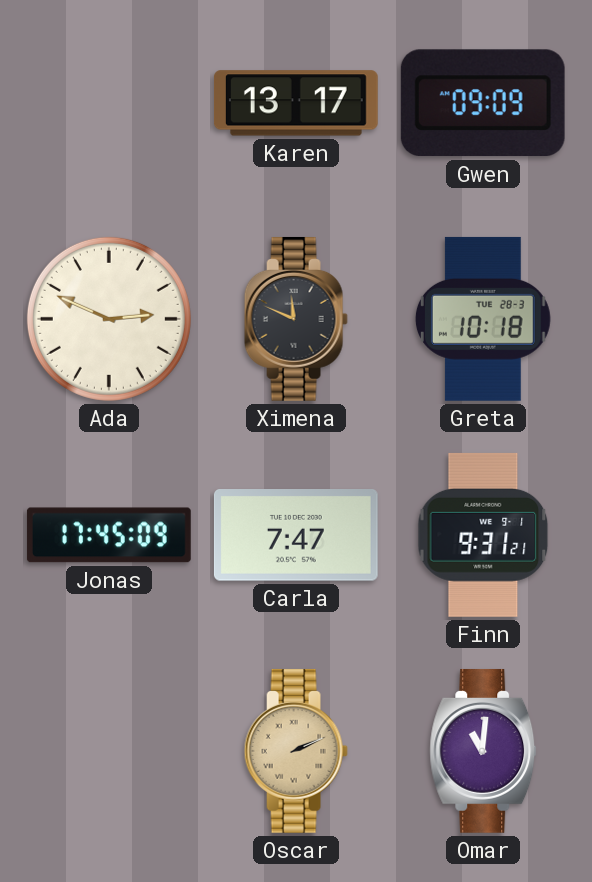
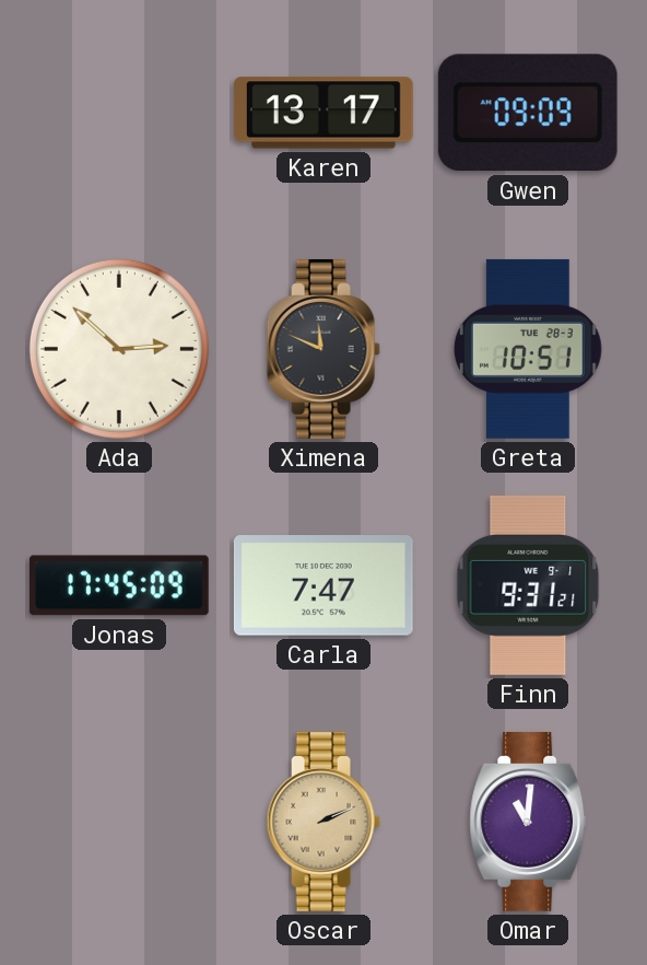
Ada: 2:49 -> 2:52
Greta: 10:18 -> 10:51
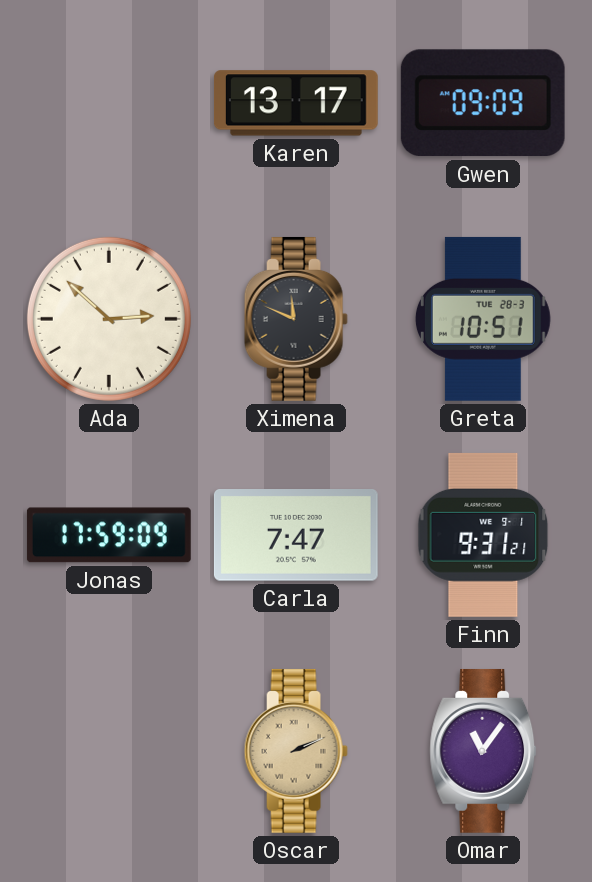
Jonas: 17:45 -> 17:59
Omar: 11:01 -> 11:06
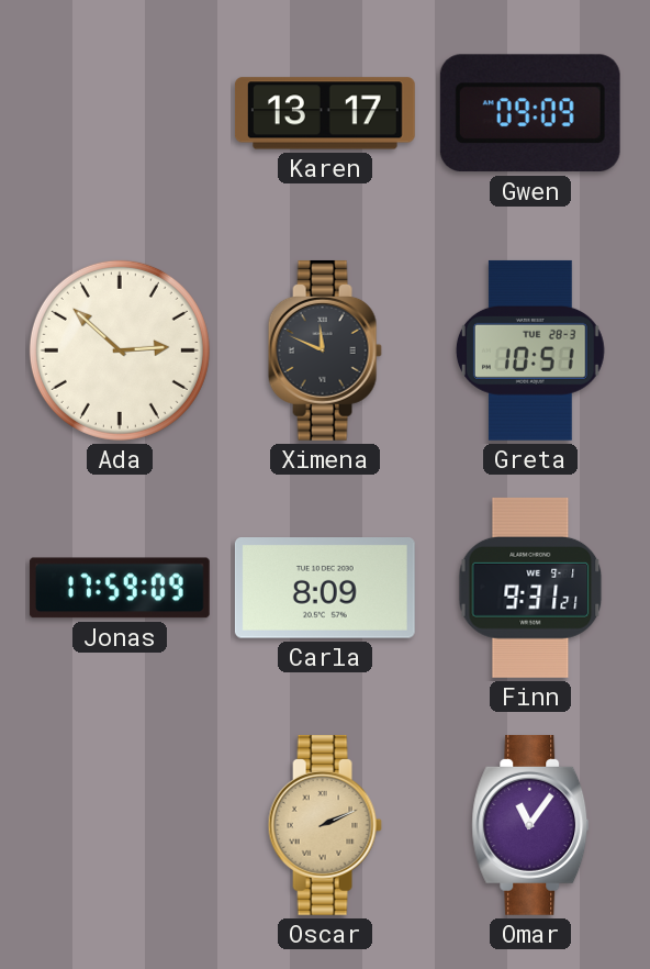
Carla: 7:47 -> 8:09
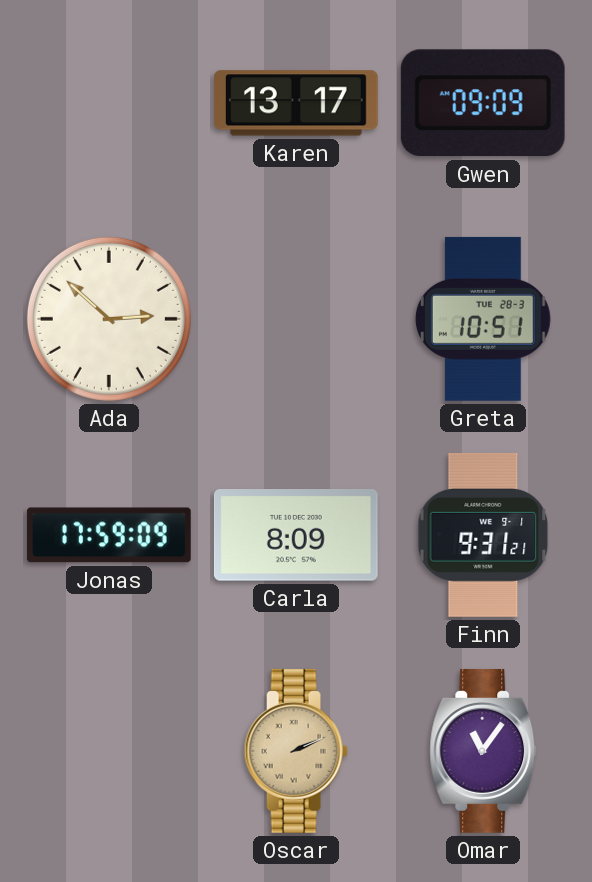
Ximena: 11:49 -> none
